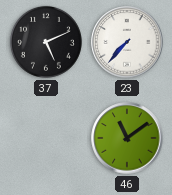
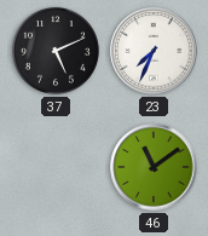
23: 7:37 -> 7:34
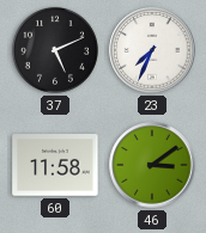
60: none -> 11:58
46: 11:09 -> 3:09
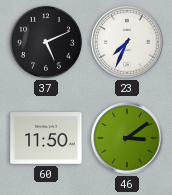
60: 11:58 -> 11:50
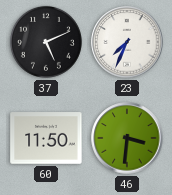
46: 3:09 -> 3:31
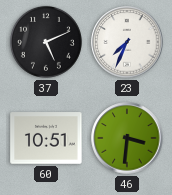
60: 11:50 -> 10:51
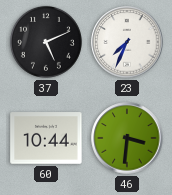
60: 10:51 -> 10:44
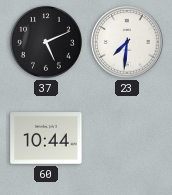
23: 7:34 -> 7:31
46: 3:31 -> none
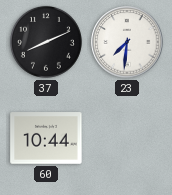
37: 5:11 -> 8:11
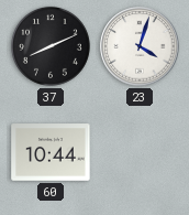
23: 7:31 -> 4:03
